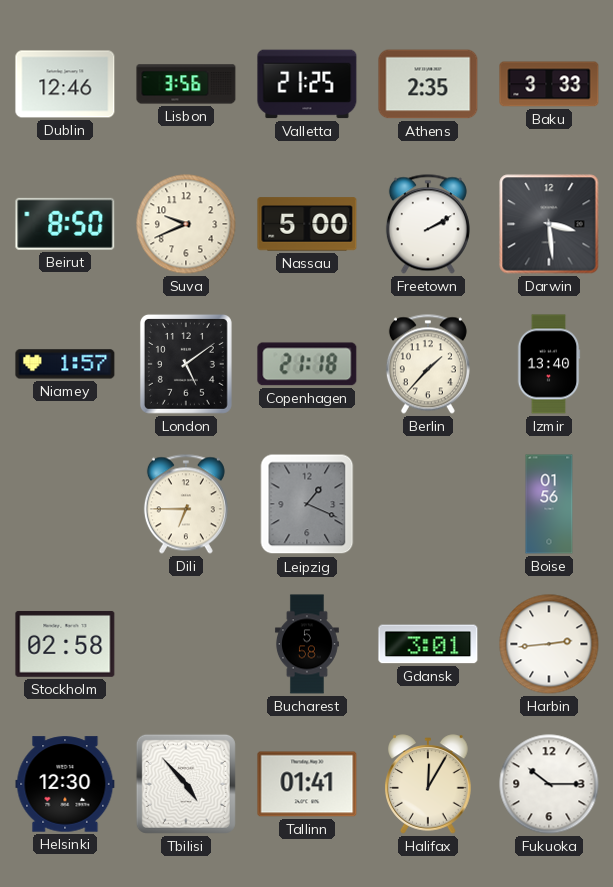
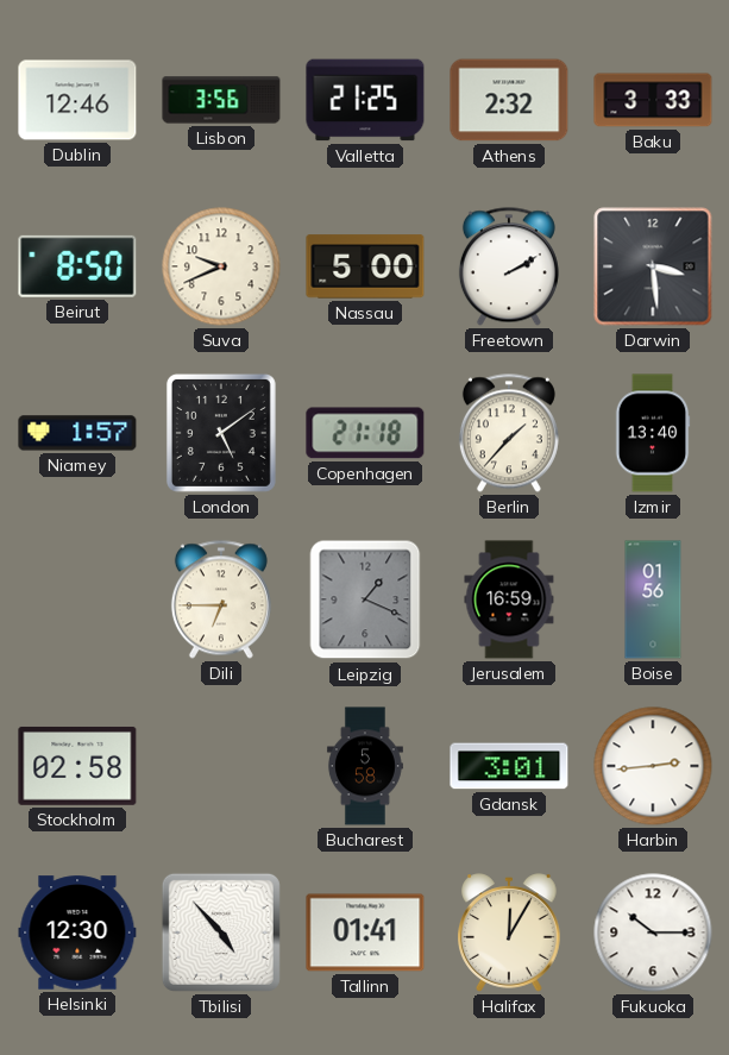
Athens: 2:35 -> 2:32
Jerusalem: none -> 16:59
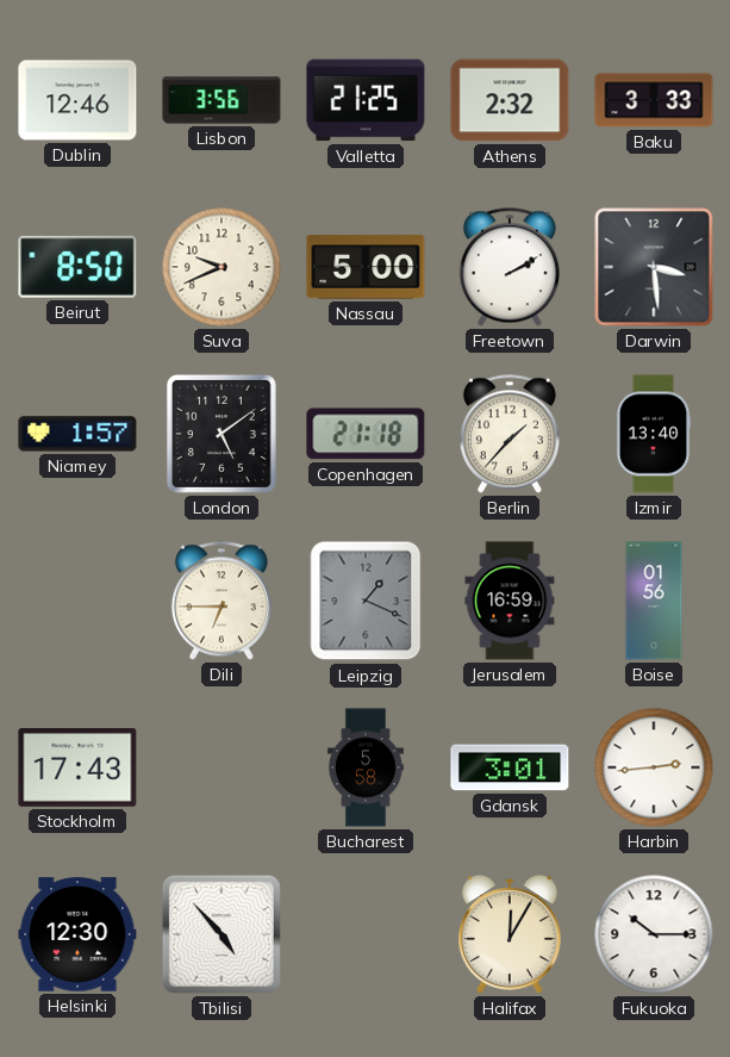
Stockholm: 02:58 -> 17:43
Tallinn: 01:41 -> none
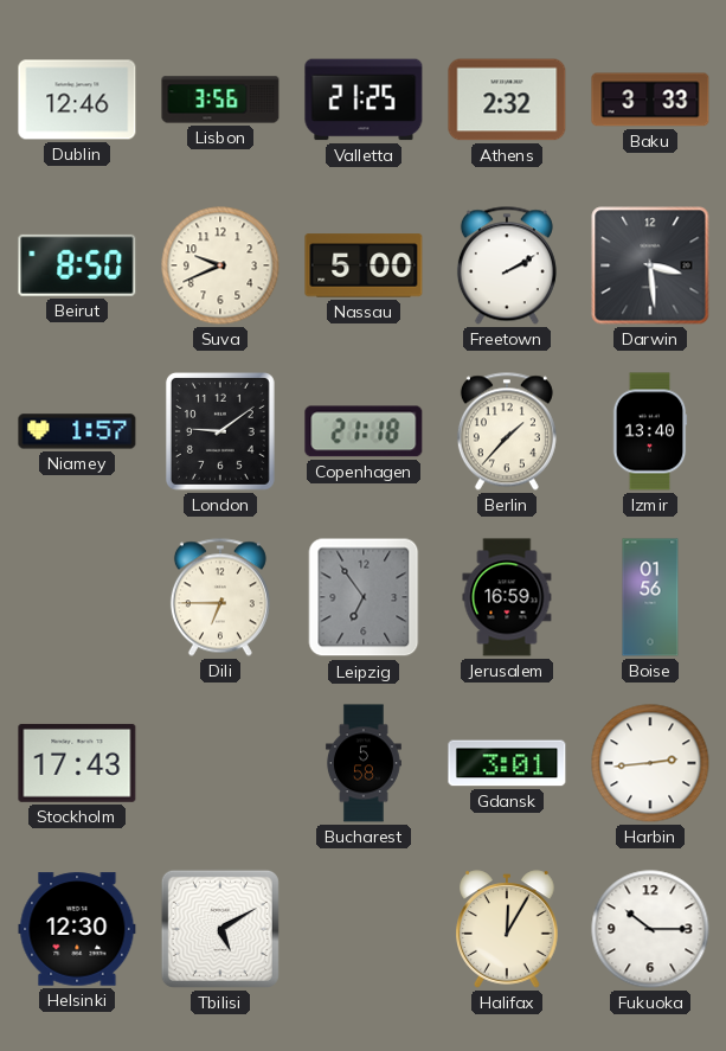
London: 5:09 -> 9:09
Leipzig: 1:19 -> 6:54
Tbilisi: 4:53 -> 5:10
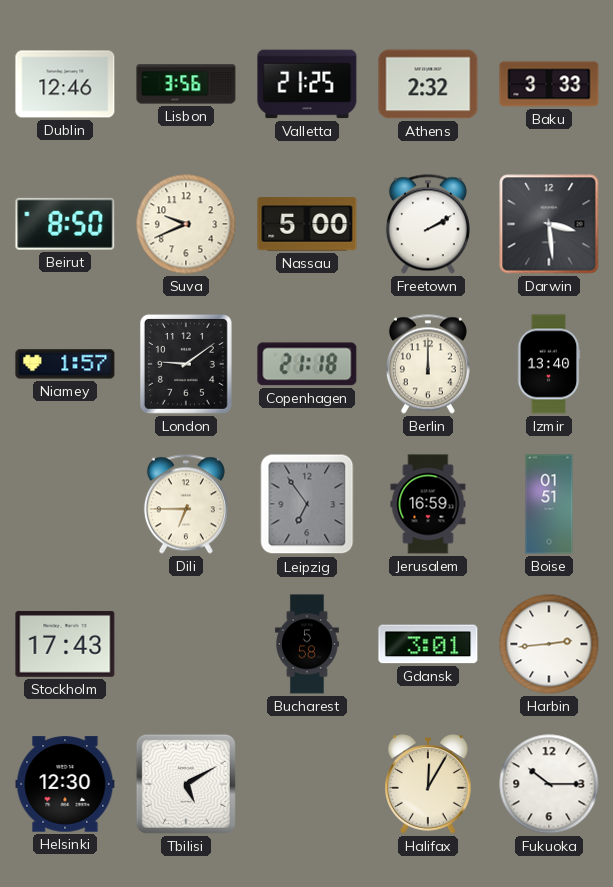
Berlin: 1:37 -> 12:00
Boise: 01:56 -> 01:51
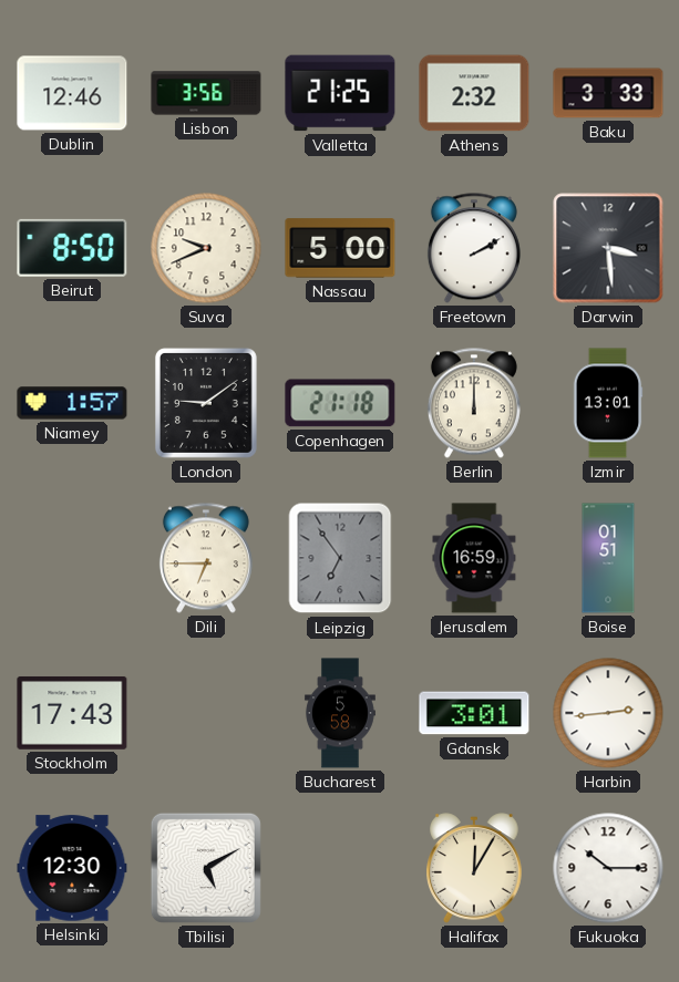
Izmir: 13:40 -> 13:01
